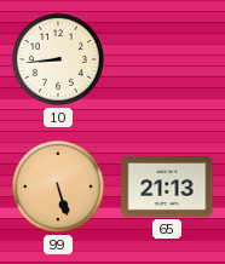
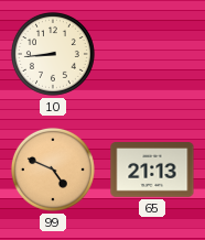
99: 5:27 -> 4:49
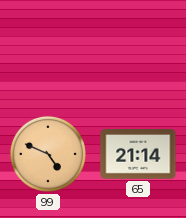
10: 8:44 -> none
65: 21:13 -> 21:14
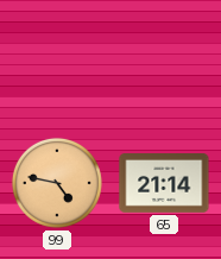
99: 4:49 -> 4:47
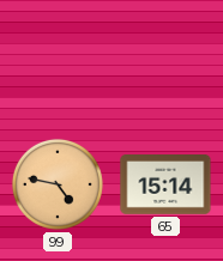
65: 21:14 -> 15:14
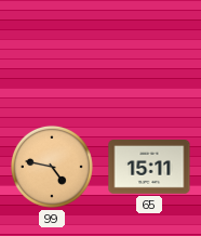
65: 15:14 -> 15:11
